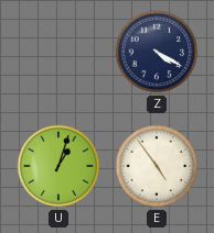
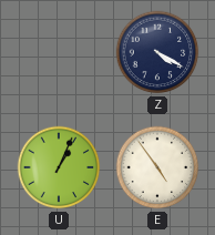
U: 1:03 -> 1:04
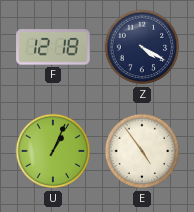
F: none -> 12:18
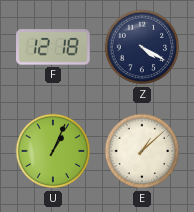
E: 4:54 -> 1:08
